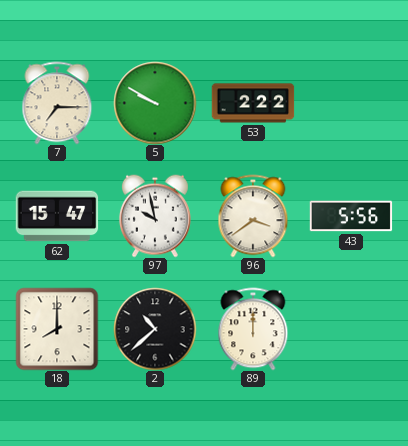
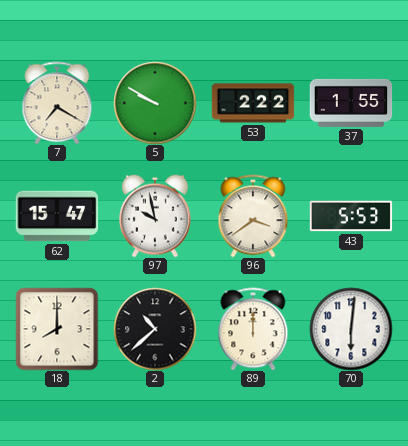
7: 7:15 -> 7:20
37: none -> 1:55
43: 5:56 -> 5:53
70: none -> 6:01
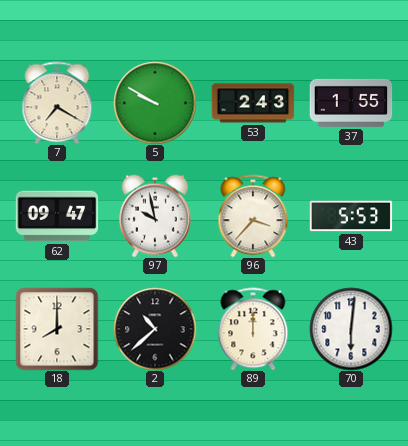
53: 2:22 -> 2:43
62: 15:47 -> 09:47
96: 3:39 -> 3:37
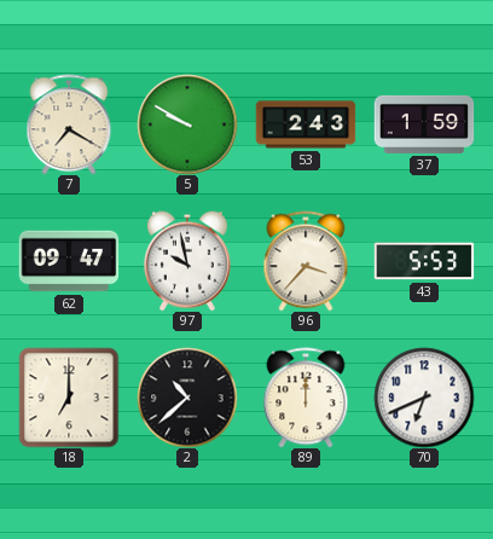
37: 1:55 -> 1:59
18: 8:00 -> 7:00
70: 6:01 -> 6:41
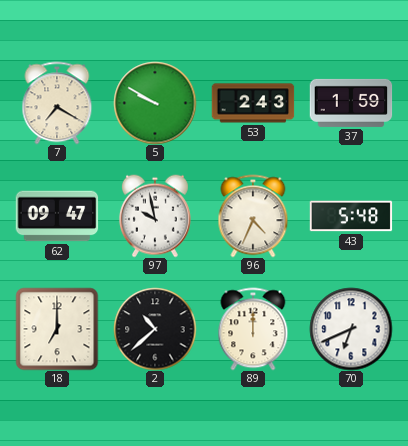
96: 3:37 -> 4:34
43: 5:53 -> 5:48
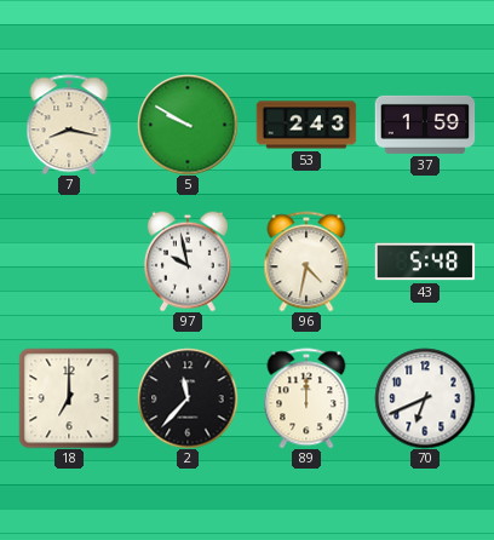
7: 7:20 -> 8:17
62: 09:47 -> none
96: 4:34 -> 4:32
2: 10:38 -> 11:37
